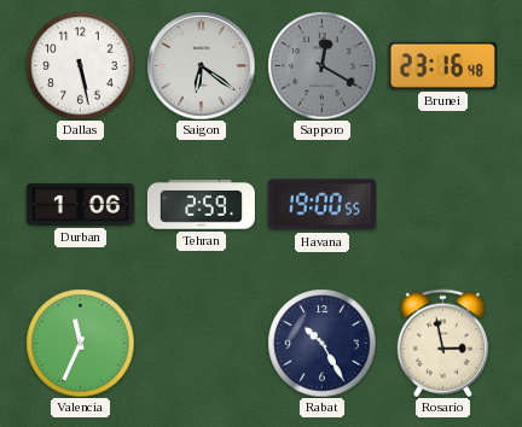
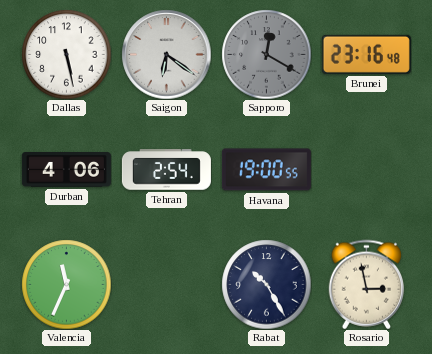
Durban: 1:06 -> 4:06
Tehran: 2:59 -> 2:54
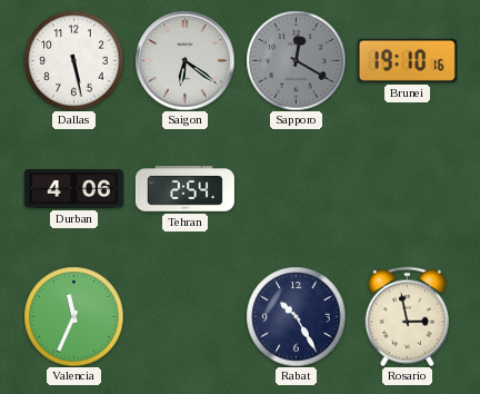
Brunei: 23:16 -> 19:10
Havana: 19:00 -> none
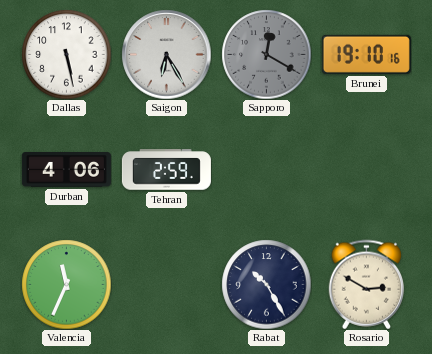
Saigon: 6:21 -> 6:25
Tehran: 2:54 -> 2:59
Rosario: 2:58 -> 2:50
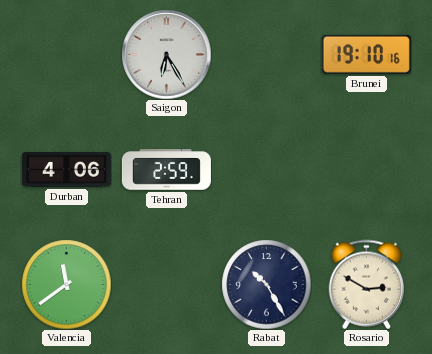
Dallas: 5:28 -> none
Sapporo: 12:20 -> none
Valencia: 11:34 -> 11:39
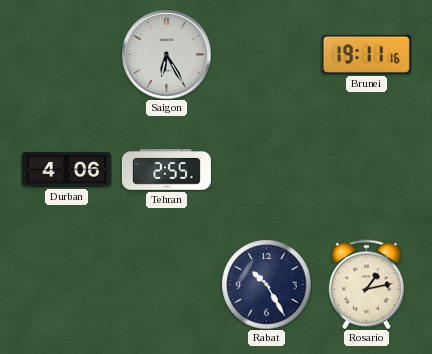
Brunei: 19:10 -> 19:11
Tehran: 2:59 -> 2:55
Valencia: 11:39 -> none
Rosario: 2:50 -> 1:13
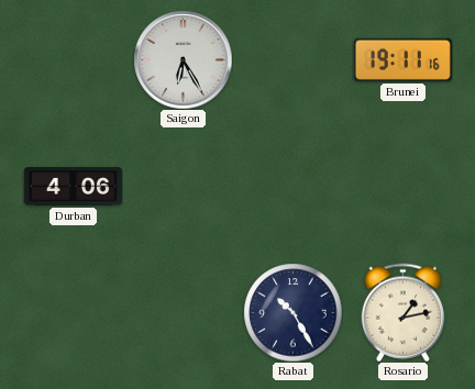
Tehran: 2:55 -> none
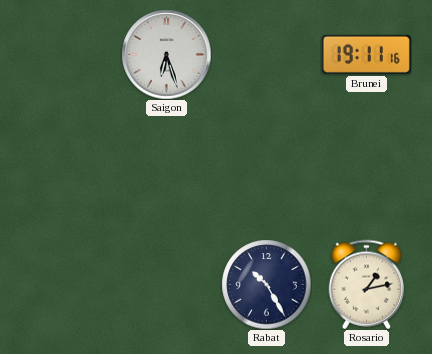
Saigon: 6:25 -> 6:27
Durban: 4:06 -> none
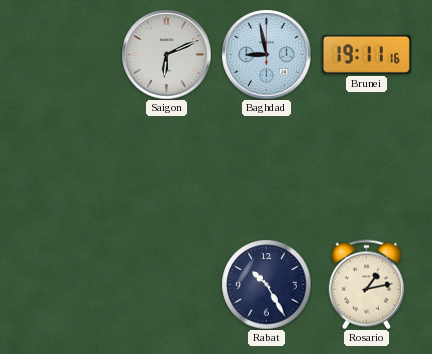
Saigon: 6:27 -> 6:11
Baghdad: none -> 8:58
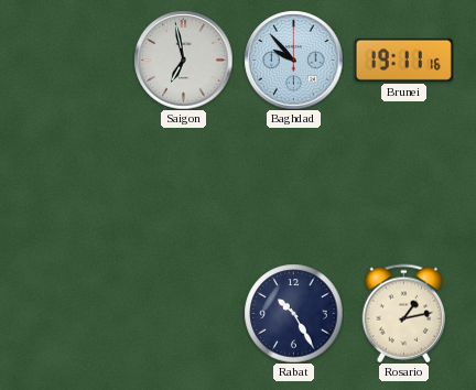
Saigon: 6:11 -> 6:58
Baghdad: 8:58 -> 9:53
